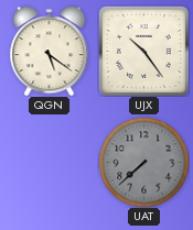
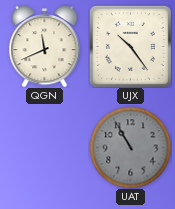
QGN: 5:21 -> 11:41
UAT: 7:38 -> 10:55
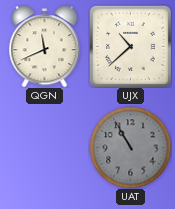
UJX: 10:24 -> 10:38
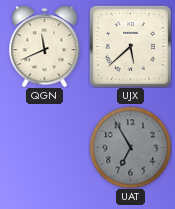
UJX: 10:38 -> 5:38
UAT: 10:55 -> 6:55
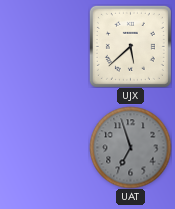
QGN: 11:41 -> none
UAT: 6:55 -> 6:57
